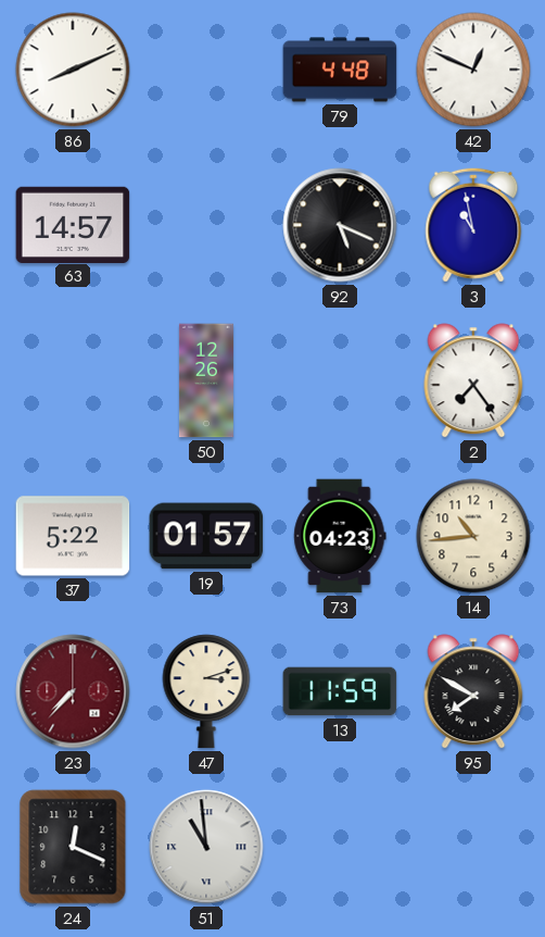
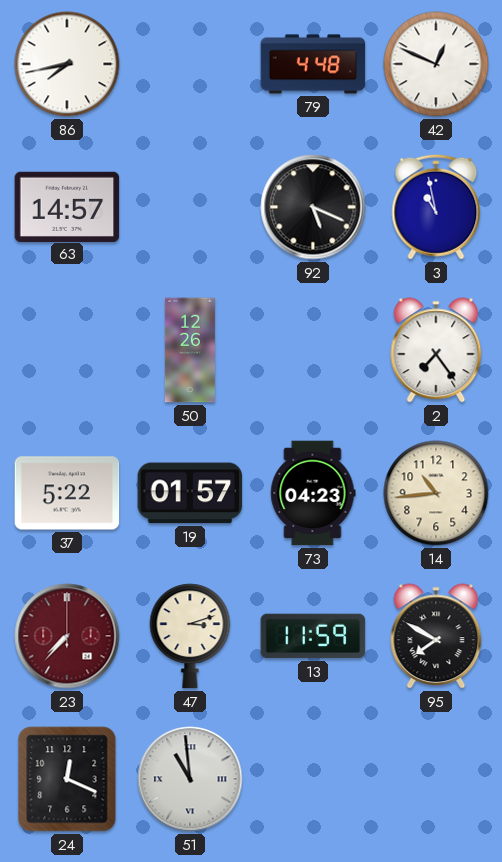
86: 8:11 -> 7:43
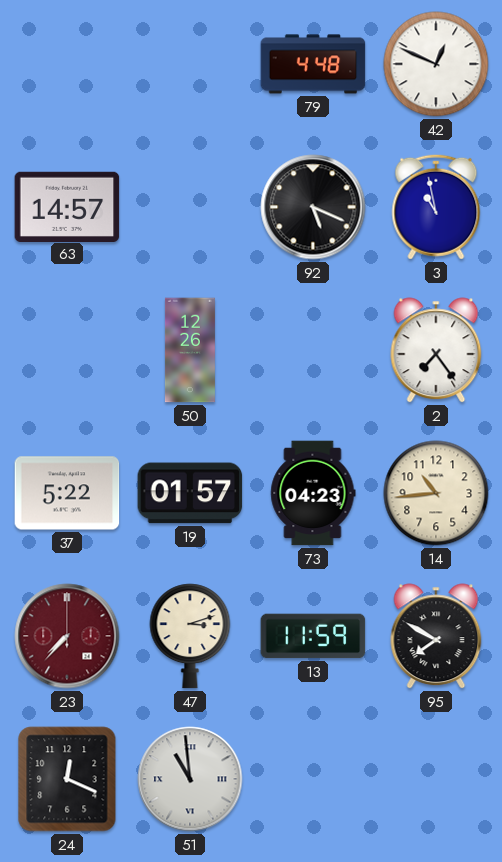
86: 7:43 -> none
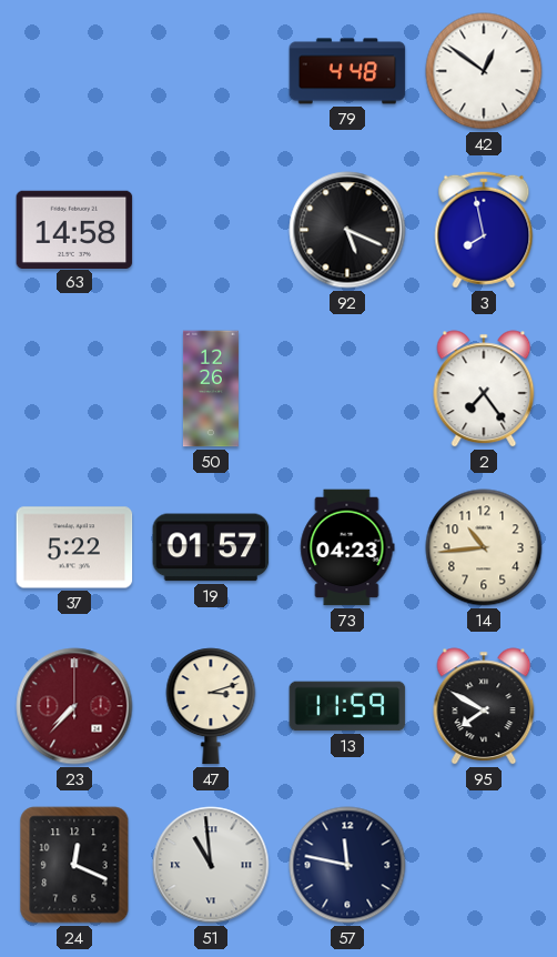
42: 12:49 -> 12:51
63: 14:57 -> 14:58
3: 10:58 -> 7:58
57: none -> 11:47
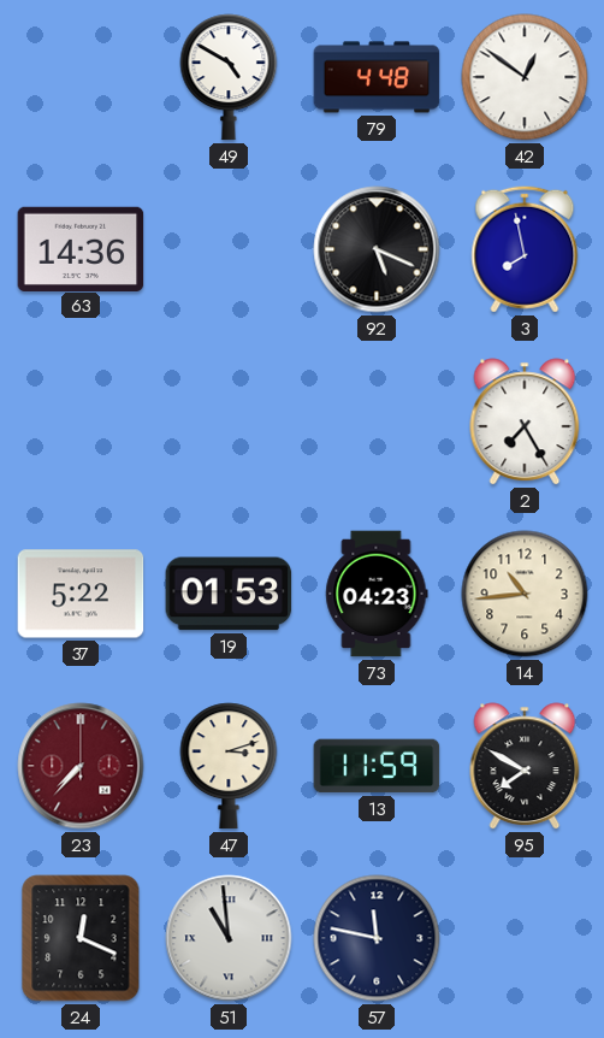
49: none -> 4:50
63: 14:58 -> 14:36
50: 12:26 -> none
2: 7:24 -> 7:25
19: 01:57 -> 01:53
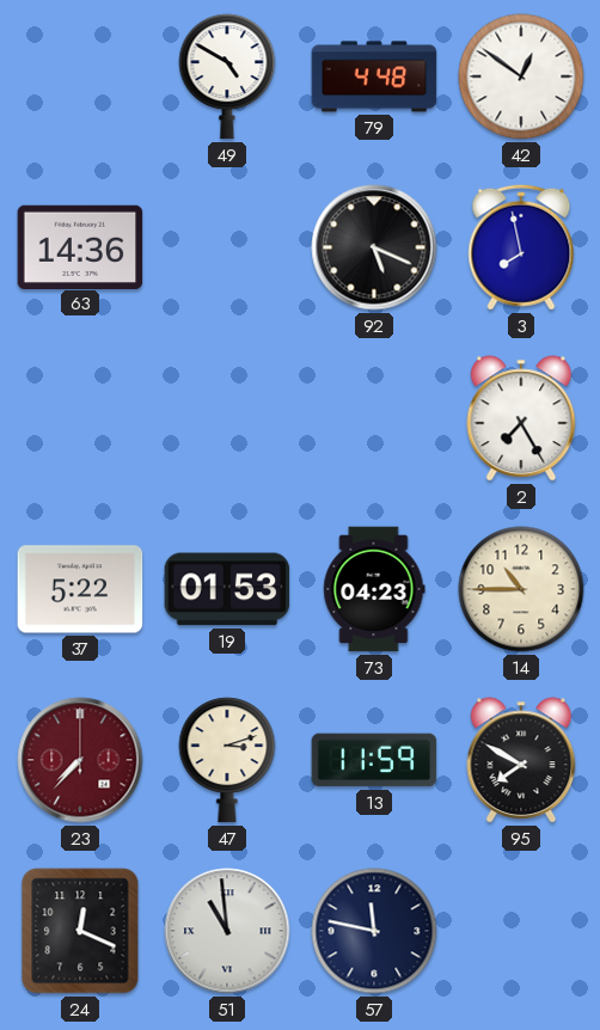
14: 10:44 -> 10:45
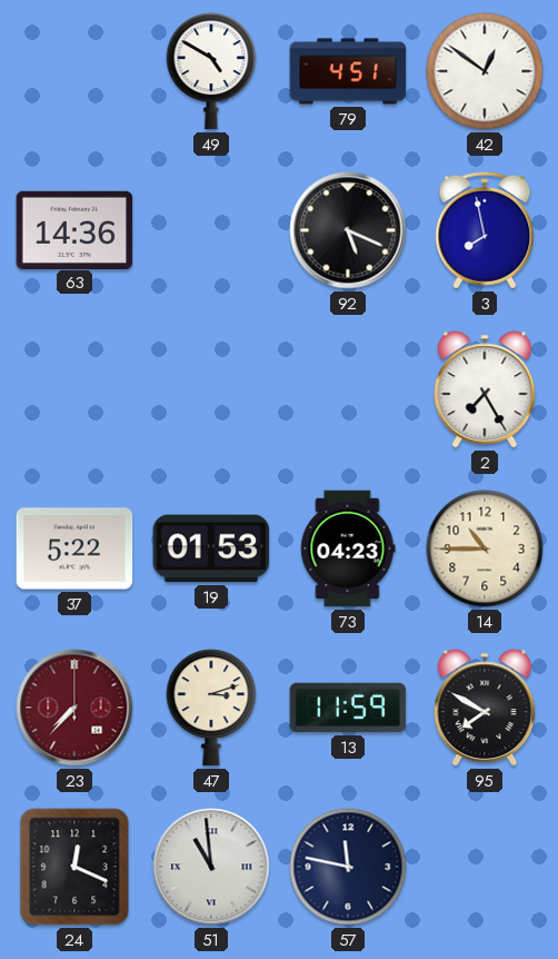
79: 4:48 -> 4:51
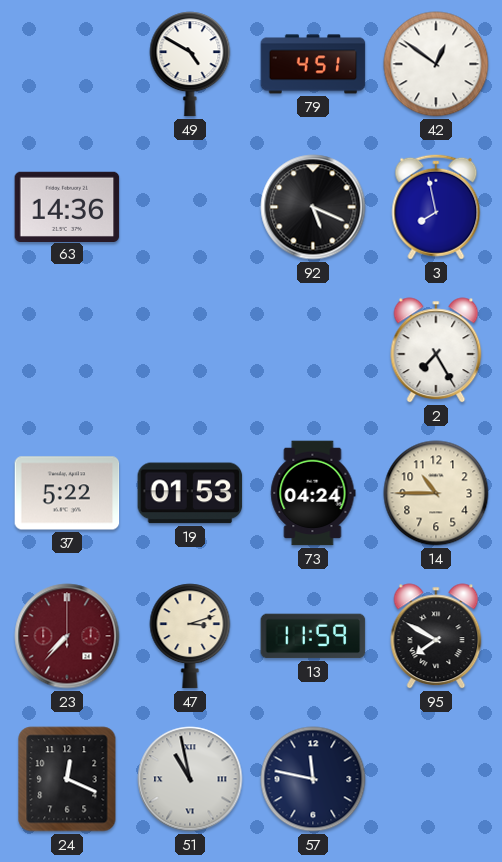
73: 04:23 -> 04:24
51: 10:59 -> 10:58
